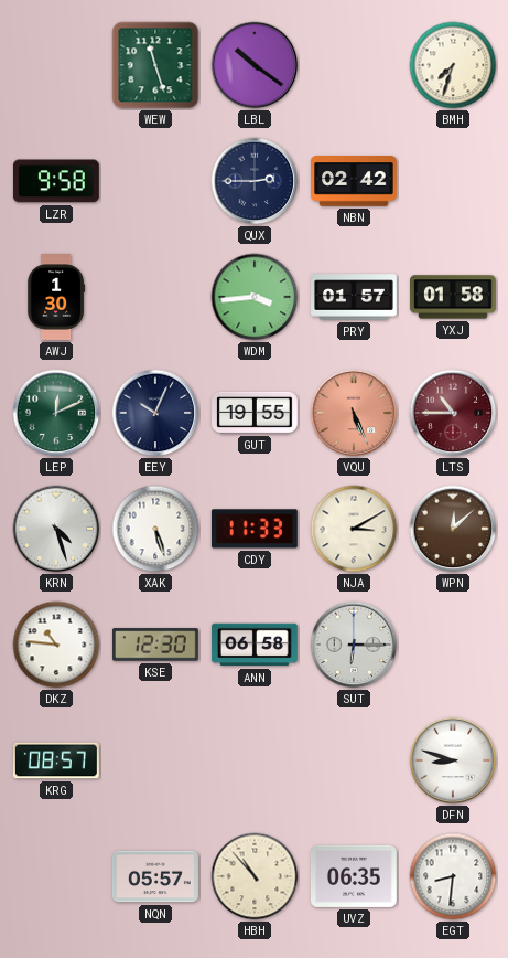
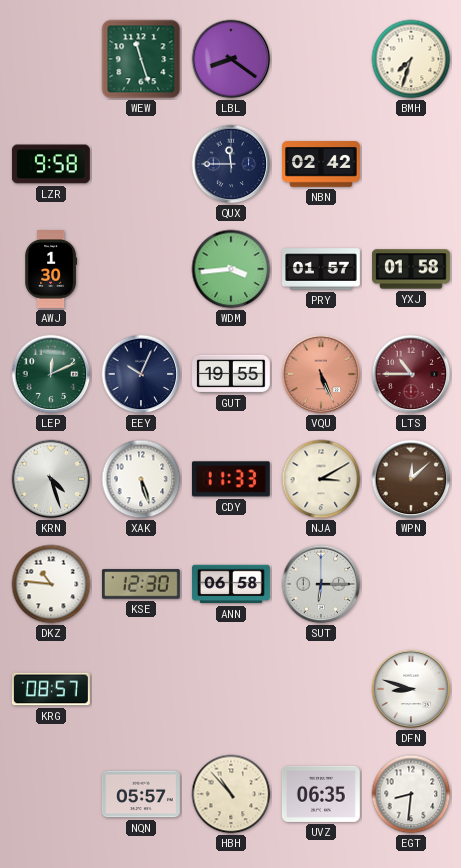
LBL: 10:21 -> 8:21
QUX: 2:45 -> 11:45
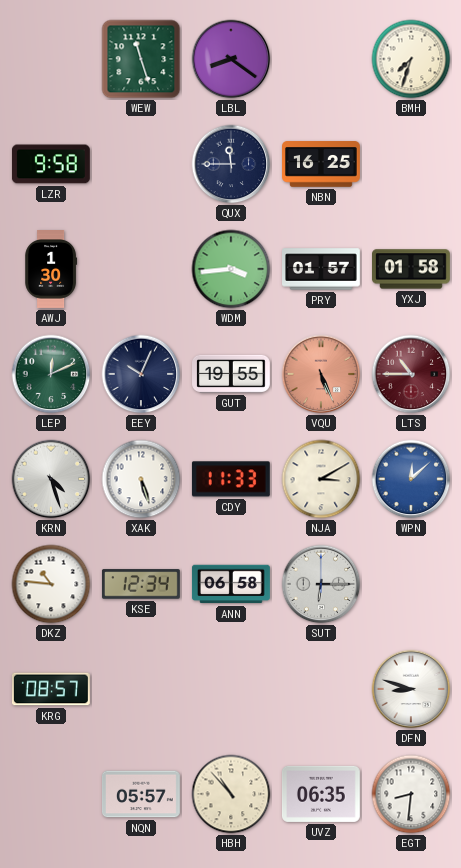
NBN: 02:42 -> 16:25
WPN dial: brown -> blue
KSE: 12:30 -> 12:34
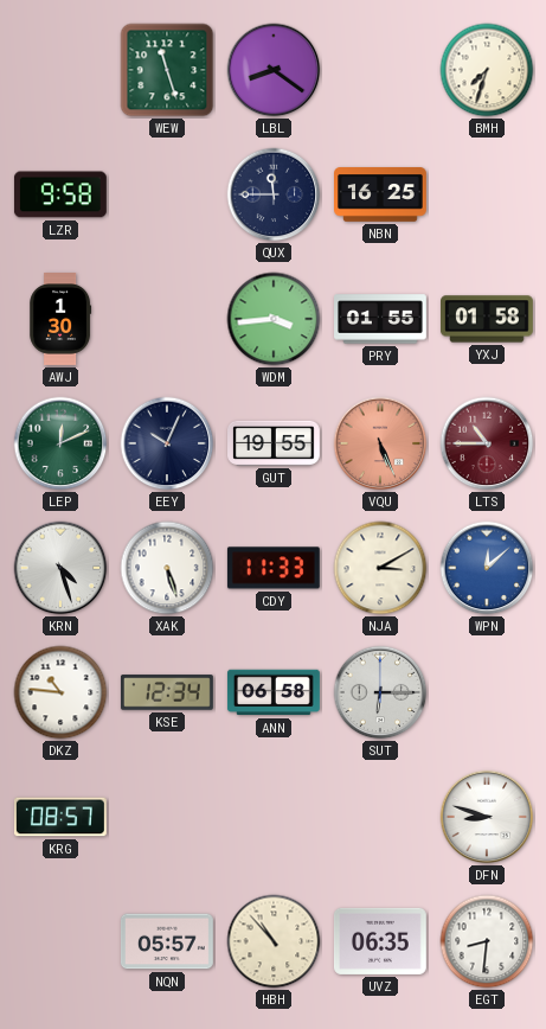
PRY: 01:57 -> 01:55
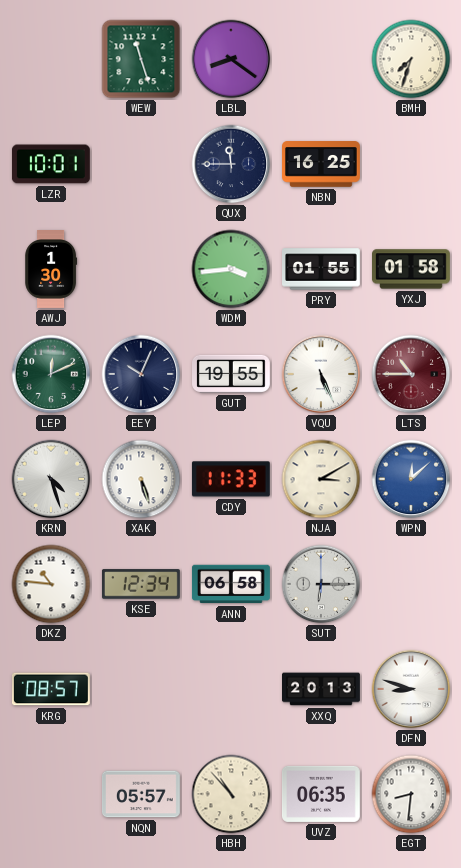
LZR: 9:58 -> 10:01
VQU dial: salmon -> white
XXQ: none -> 20:13
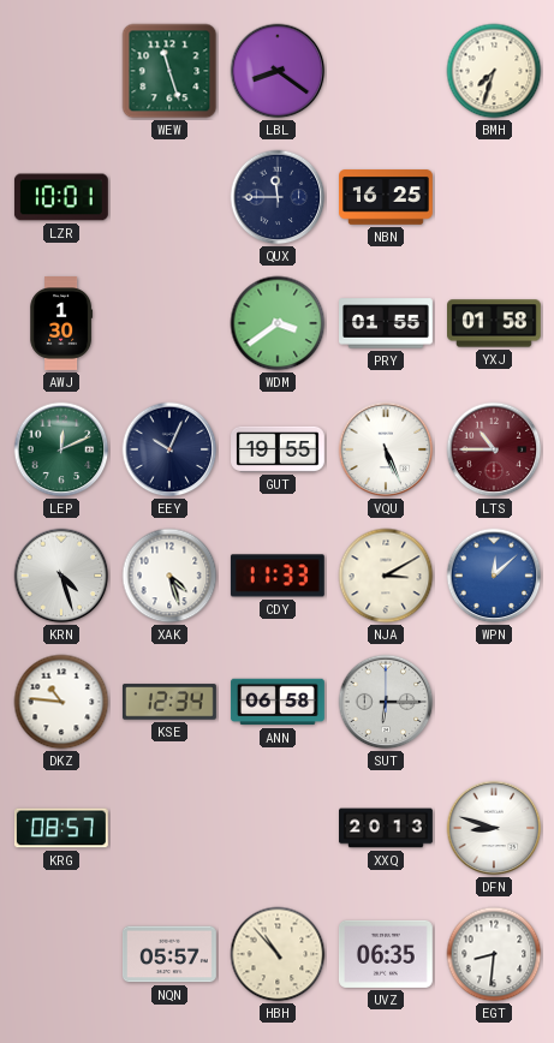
WDM: 3:44 -> 3:39
XAK: 5:27 -> 4:27
